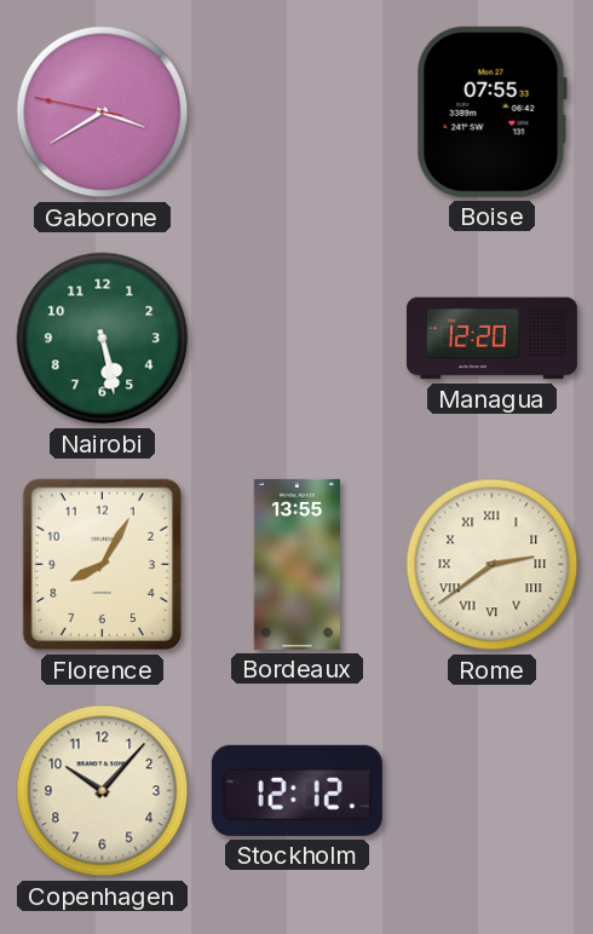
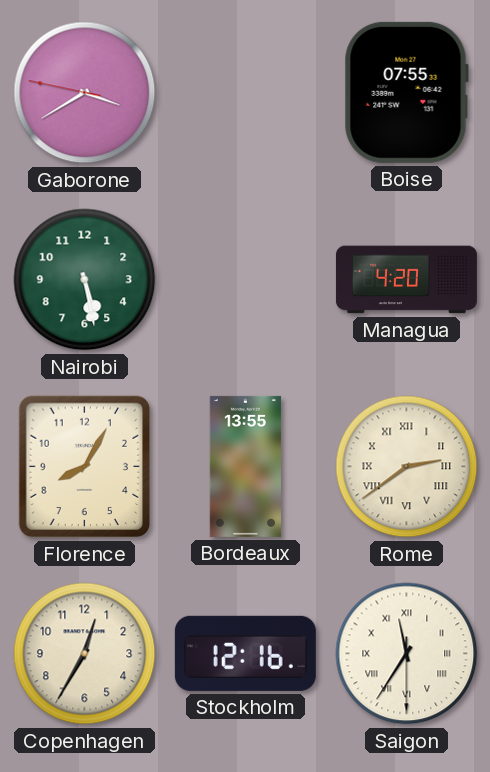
Managua: 12:20 -> 4:20
Copenhagen: 10:07 -> 12:35
Stockholm: 12:12 -> 12:16
Saigon: none -> 11:35
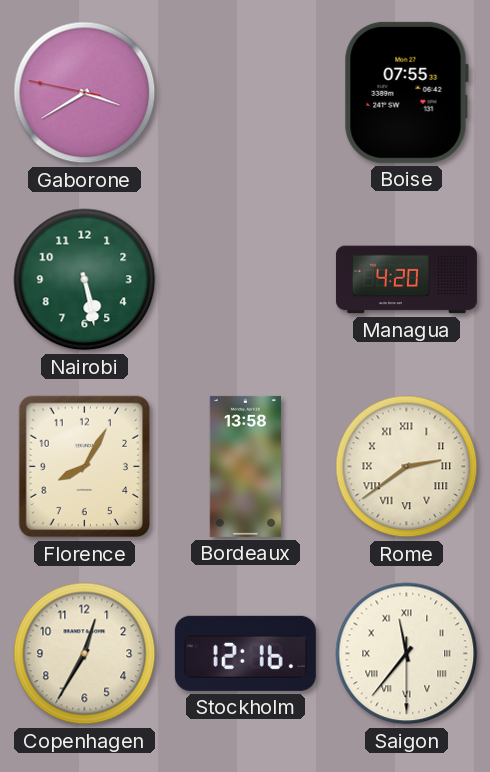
Bordeaux: 13:55 -> 13:58
Saigon: 11:35 -> 11:36
